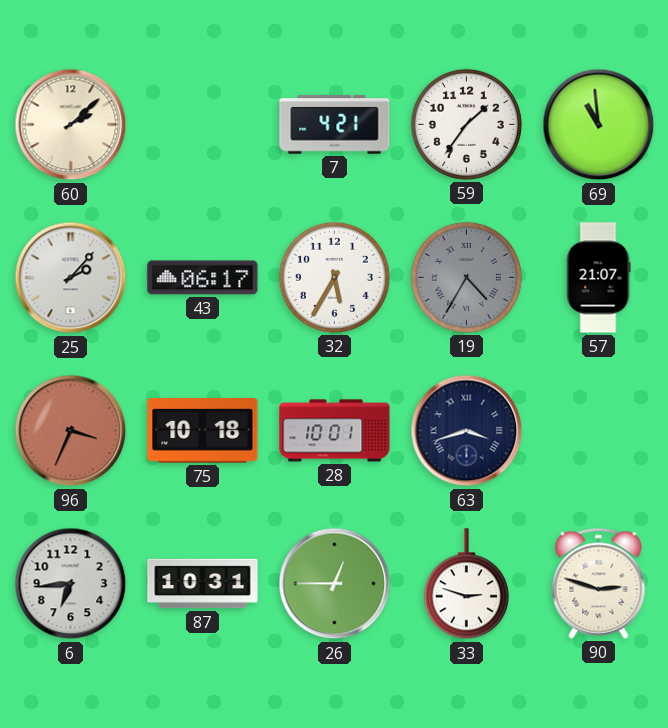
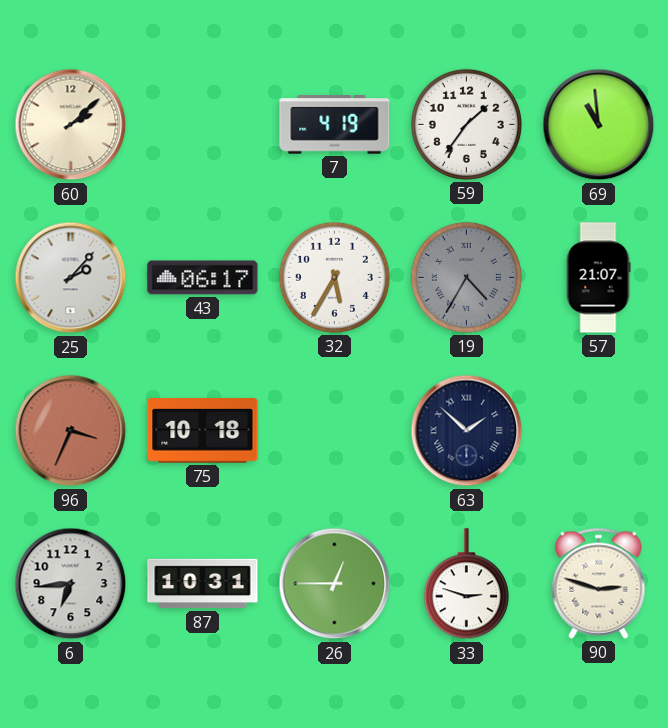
7: 4:21 -> 4:19
28: 10:01 -> none
63: 3:42 -> 1:52
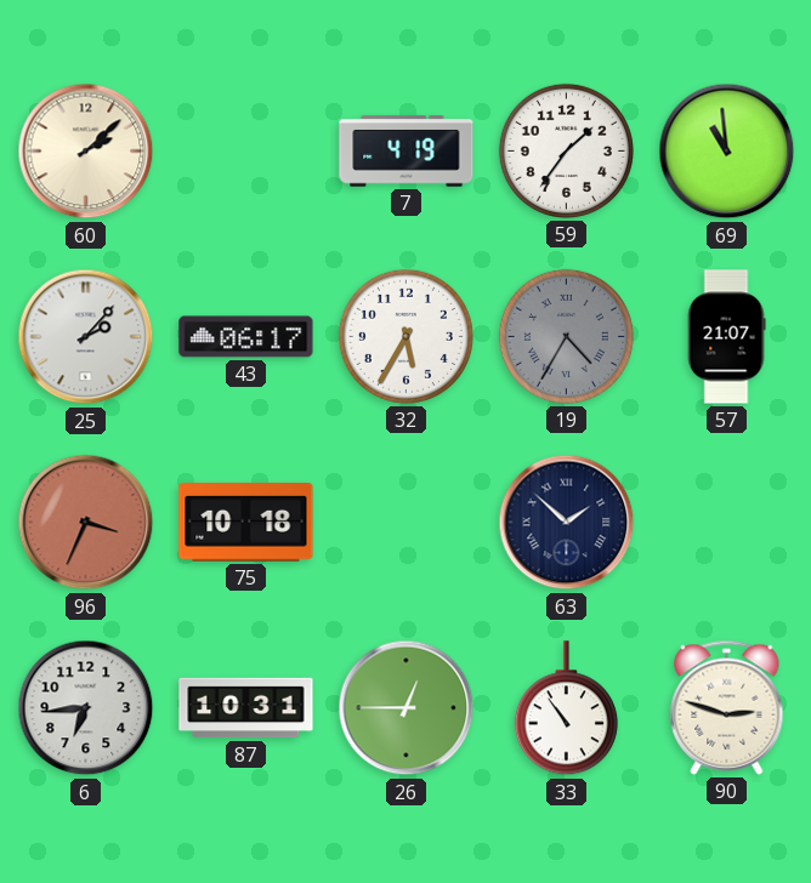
33: 2:48 -> 10:54
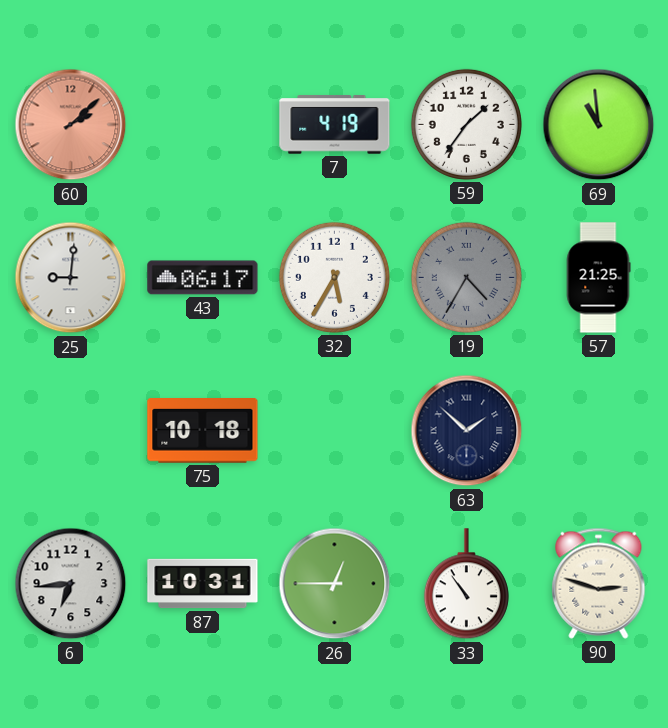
60 dial: cream -> salmon
25: 2:07 -> 9:01
57: 21:07 -> 21:25
96: 3:34 -> none
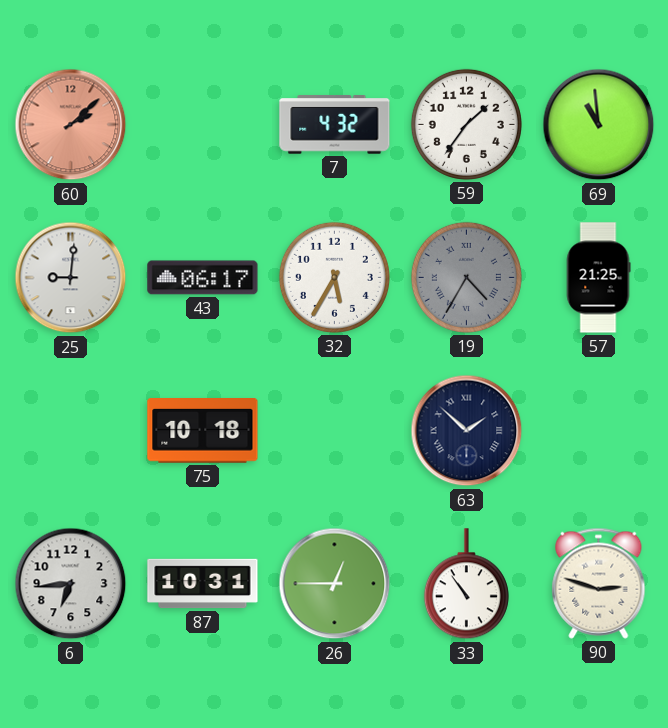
7: 4:19 -> 4:32
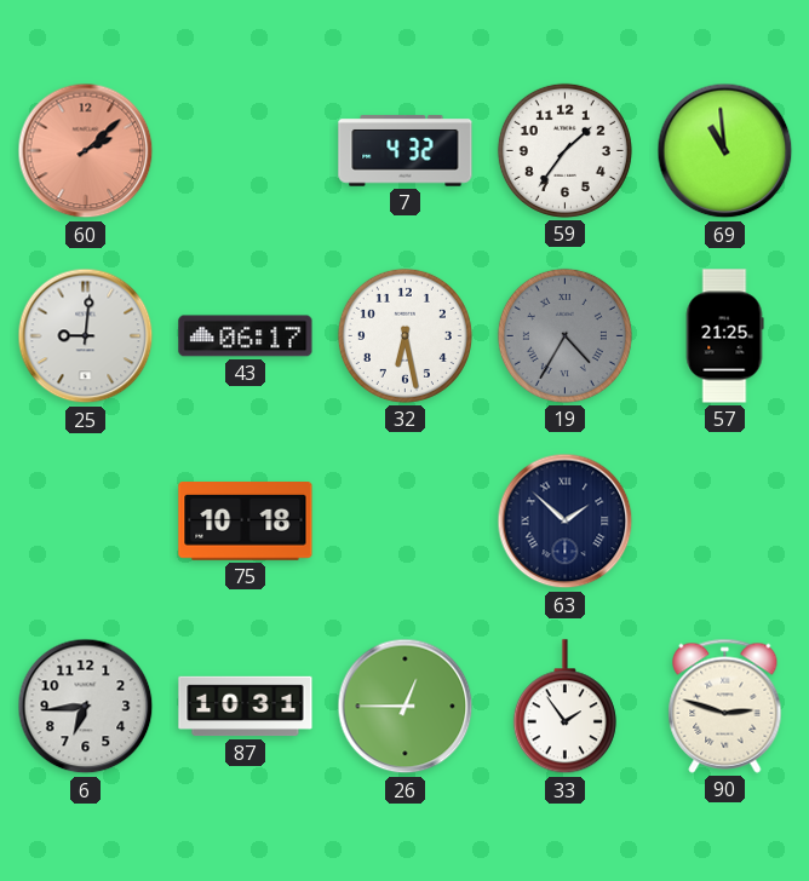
32: 5:35 -> 6:28
33: 10:54 -> 1:54
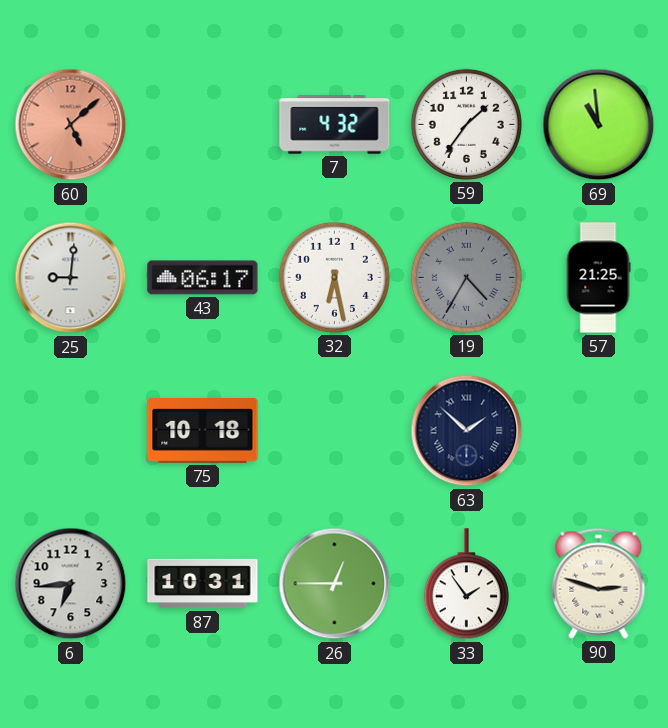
60: 2:08 -> 5:08
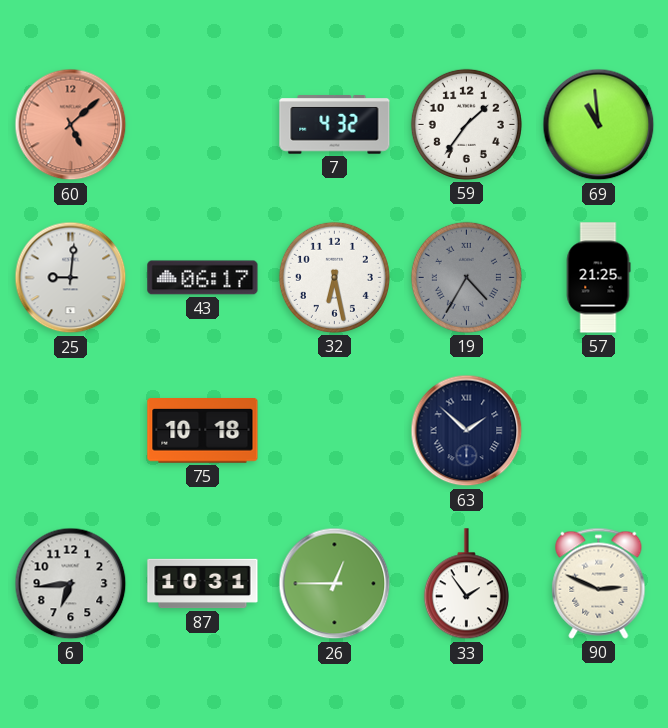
90: 2:48 -> 2:49
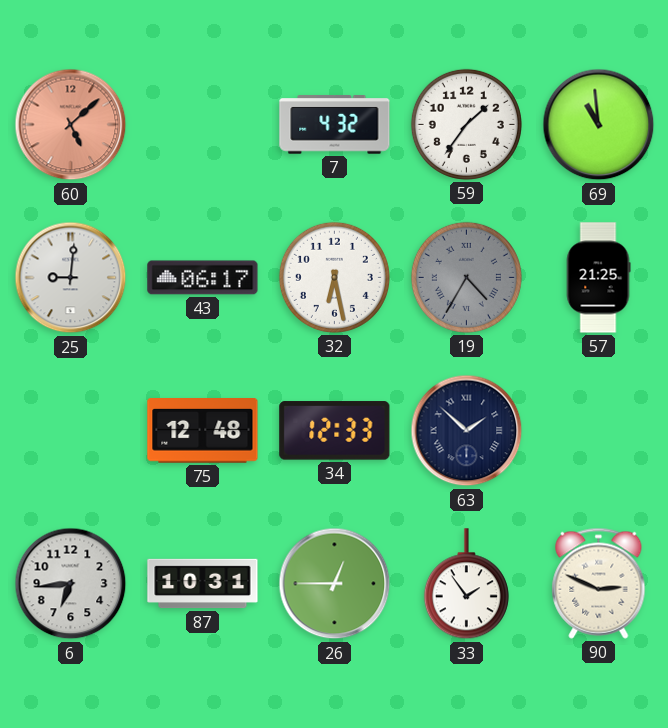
75: 10:18 -> 12:48
34: none -> 12:33
